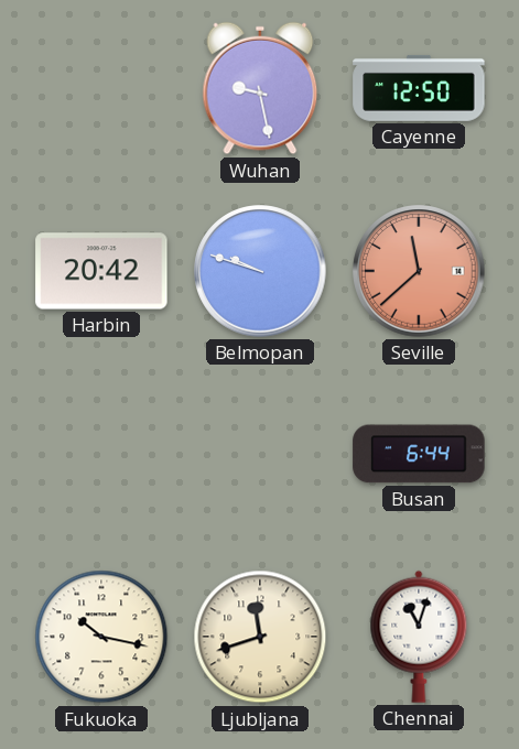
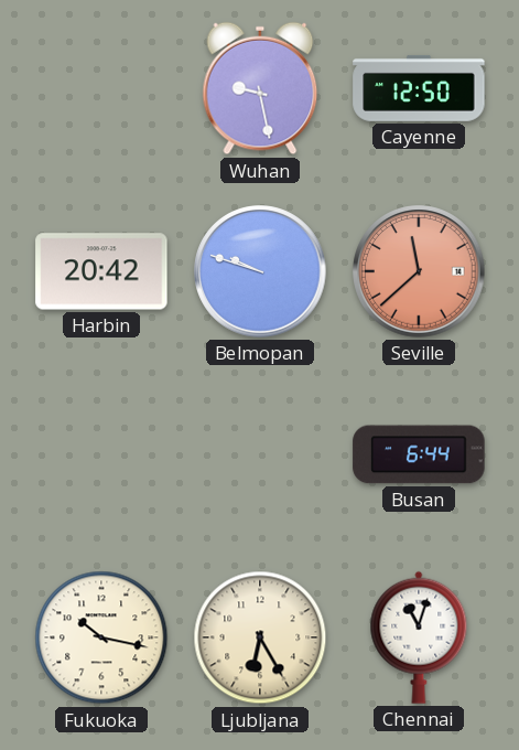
Ljubljana: 11:42 -> 6:25
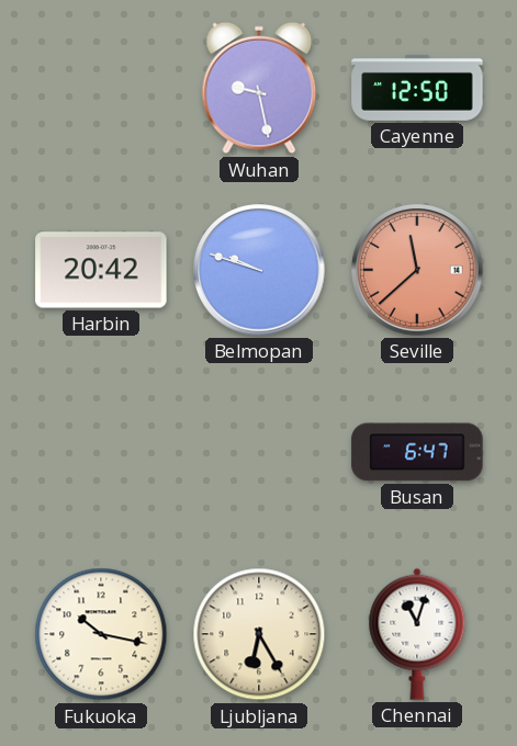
Busan: 6:44 -> 6:47
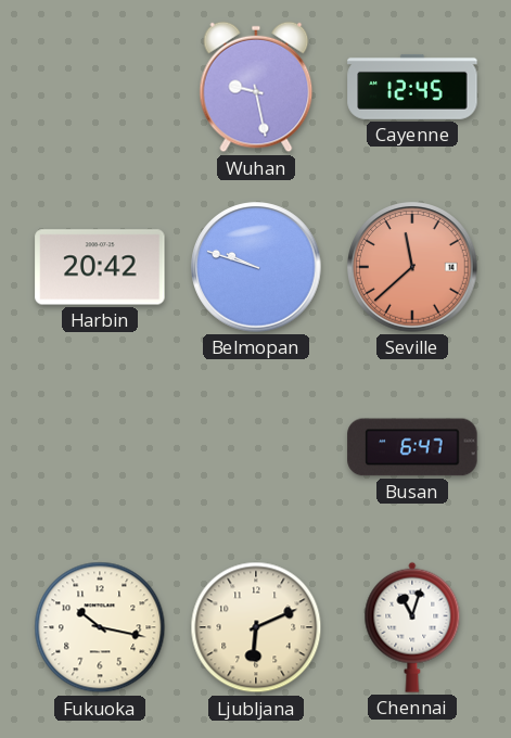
Cayenne: 12:50 -> 12:45
Ljubljana: 6:25 -> 6:11
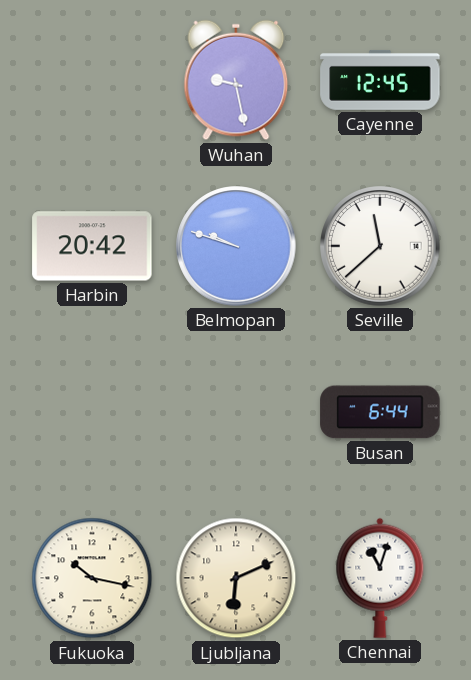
Seville dial: salmon -> white
Busan: 6:47 -> 6:44
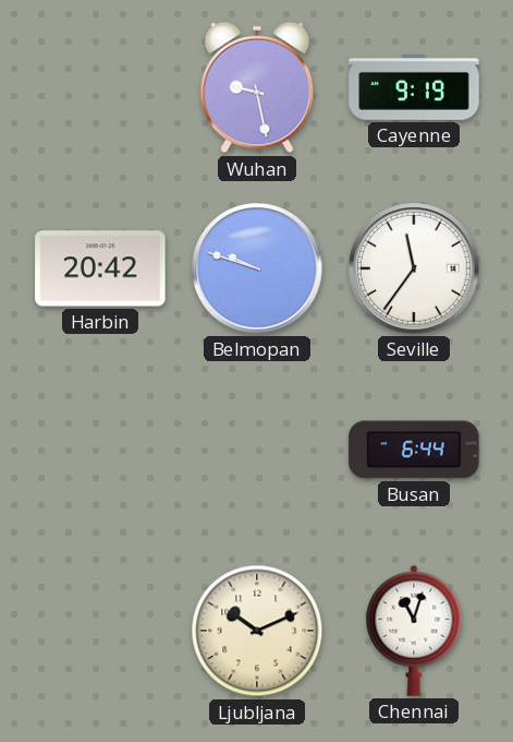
Cayenne: 12:45 -> 9:19
Seville: 11:38 -> 11:36
Fukuoka: 10:17 -> none
Ljubljana: 6:11 -> 10:11
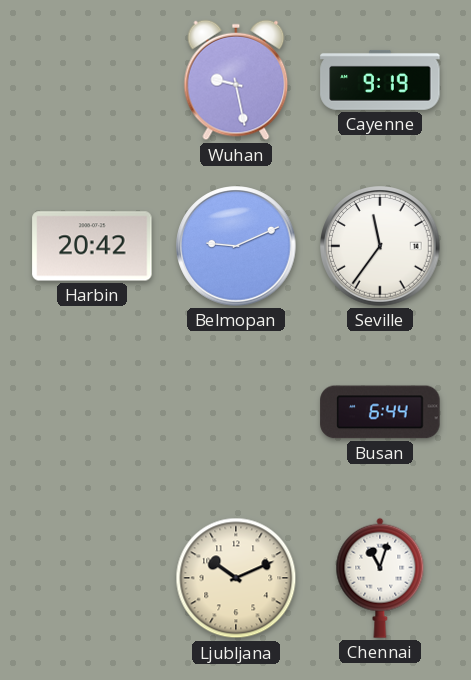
Belmopan: 9:48 -> 9:11
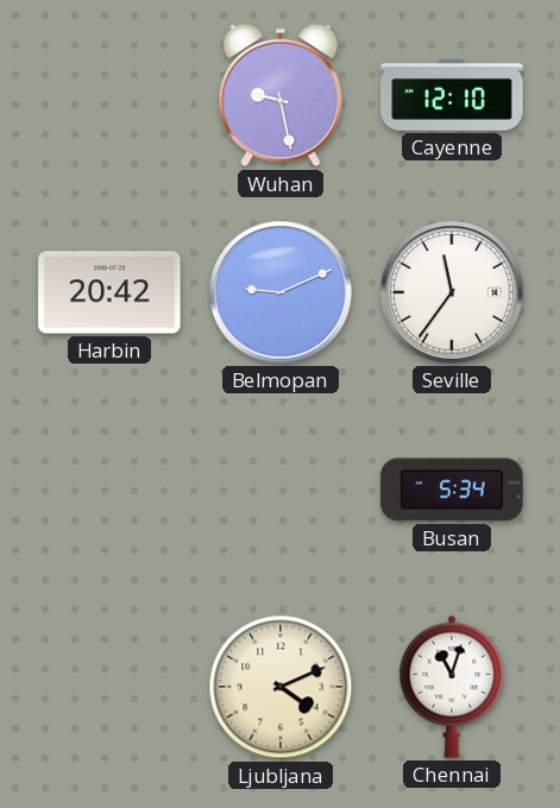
Cayenne: 9:19 -> 12:10
Busan: 6:44 -> 5:34
Ljubljana: 10:11 -> 4:11
